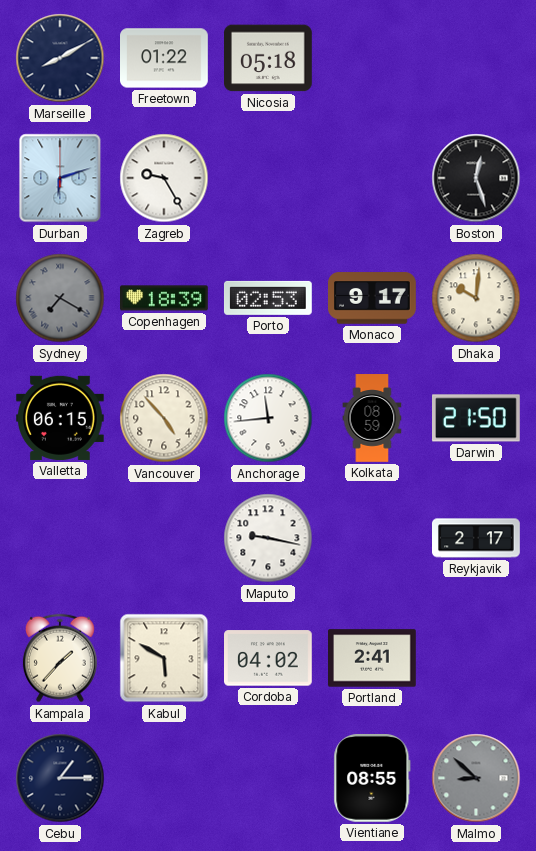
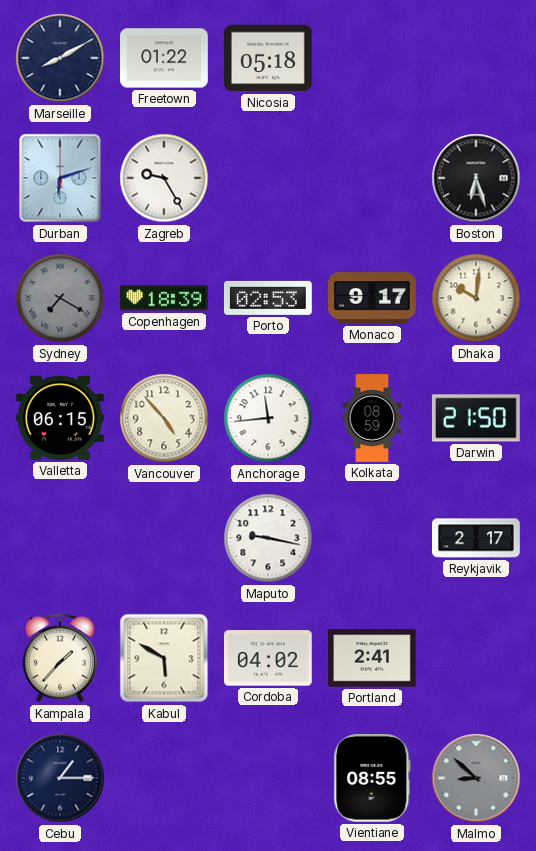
Boston: 12:27 -> 6:27
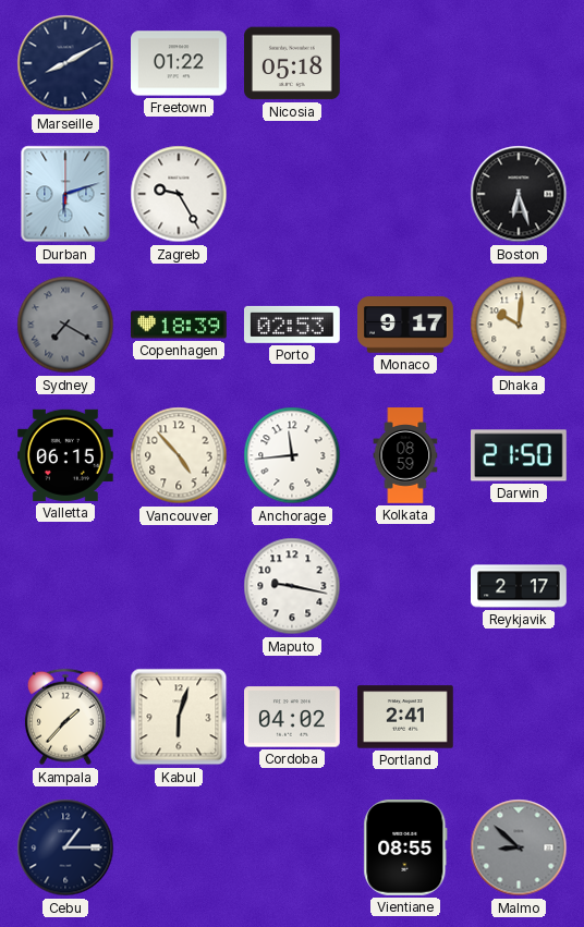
Kabul: 5:50 -> 6:03
